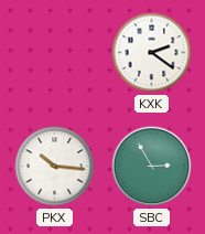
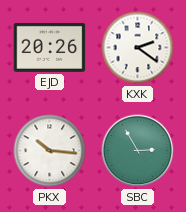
EJD: none -> 20:26
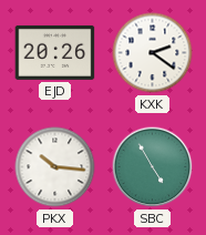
SBC: 2:55 -> 4:55
